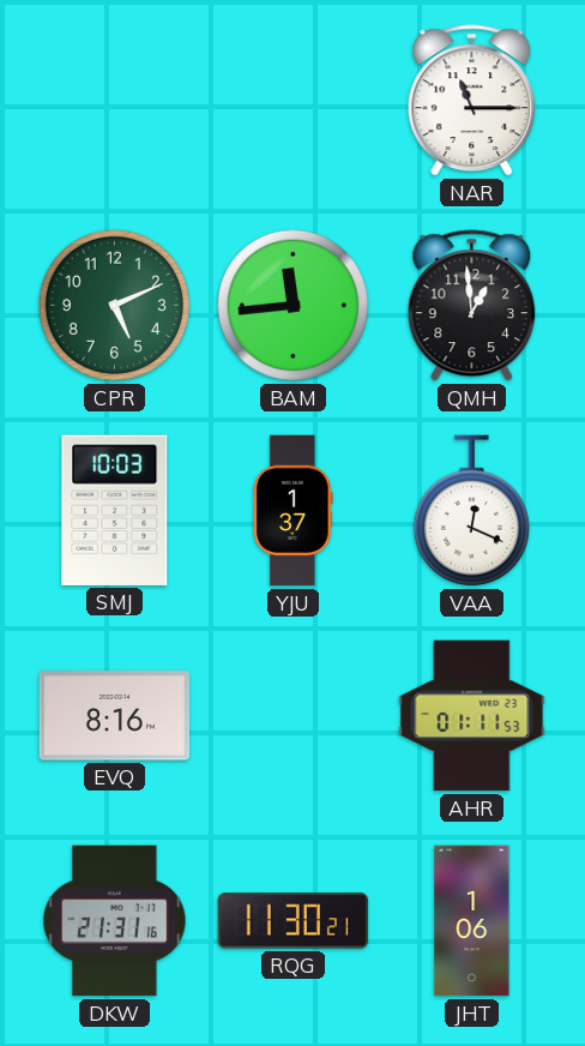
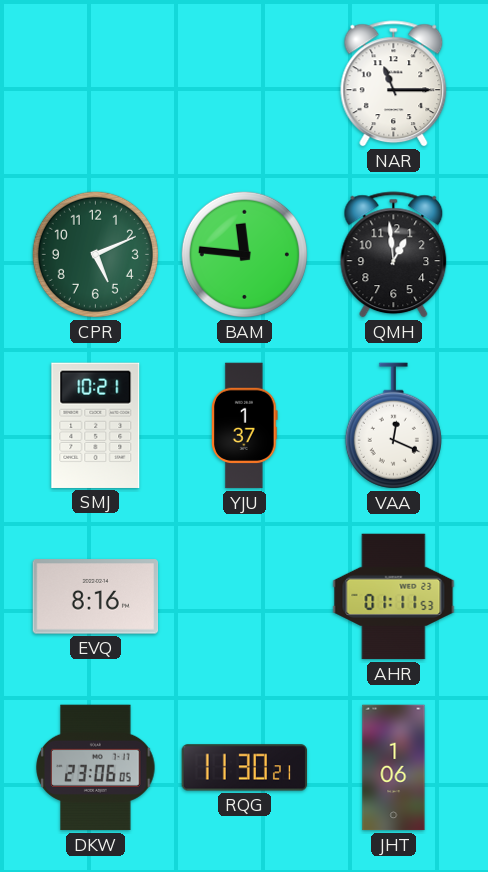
BAM: 11:44 -> 11:46
SMJ: 10:03 -> 10:21
DKW: 21:31 -> 23:06
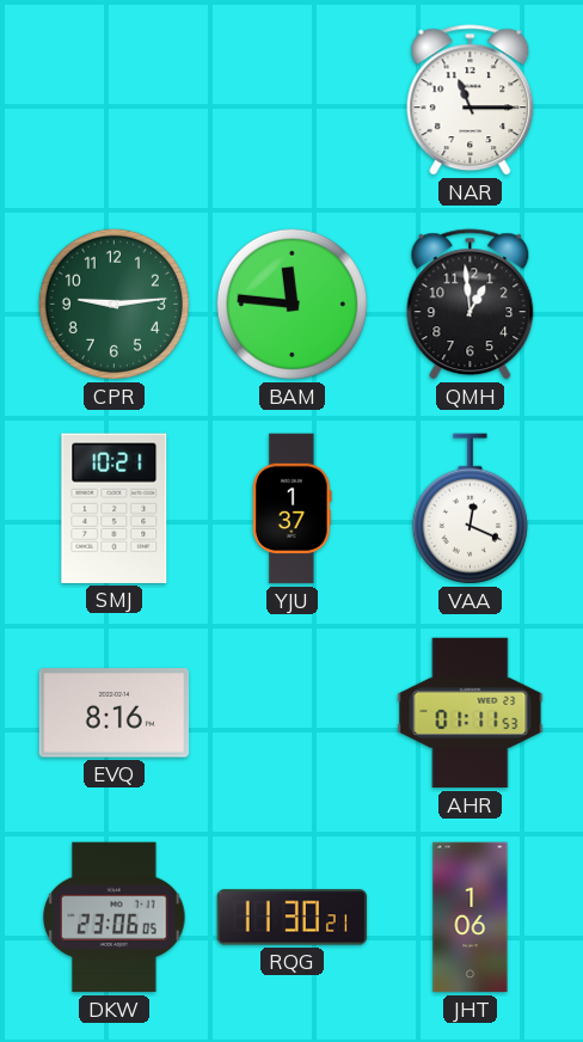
CPR: 5:11 -> 9:14
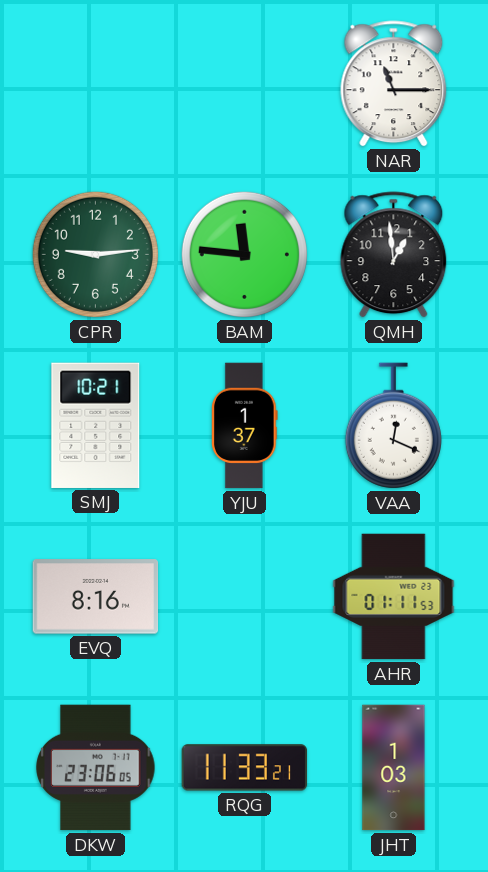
RQG: 11:30 -> 11:33
JHT: 1:06 -> 1:03
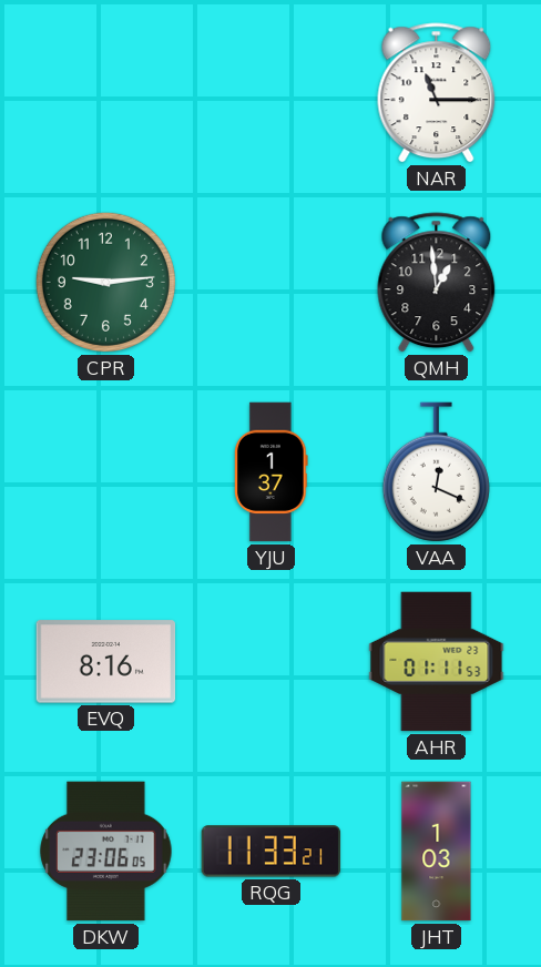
BAM: 11:46 -> none
SMJ: 10:21 -> none
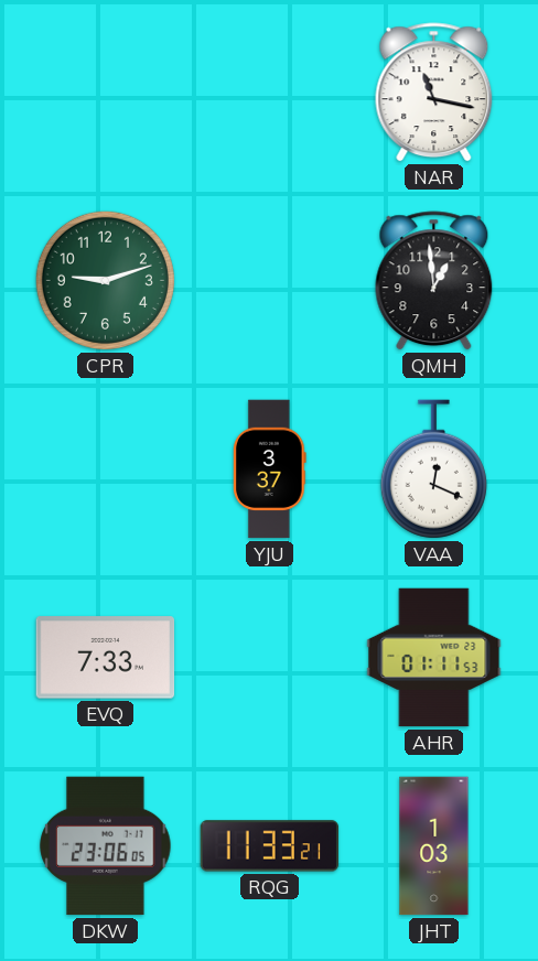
NAR: 11:15 -> 11:17
CPR: 9:14 -> 9:12
YJU: 1:37 -> 3:37
EVQ: 8:16 -> 7:33
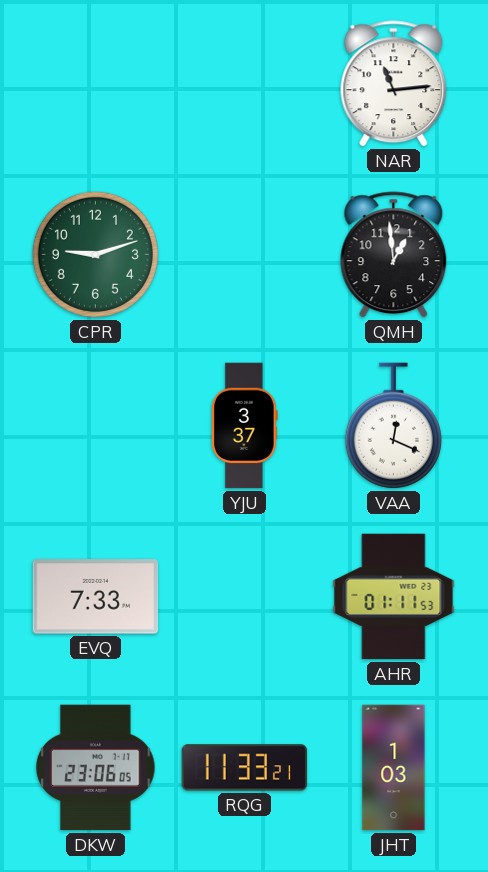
NAR: 11:17 -> 11:14
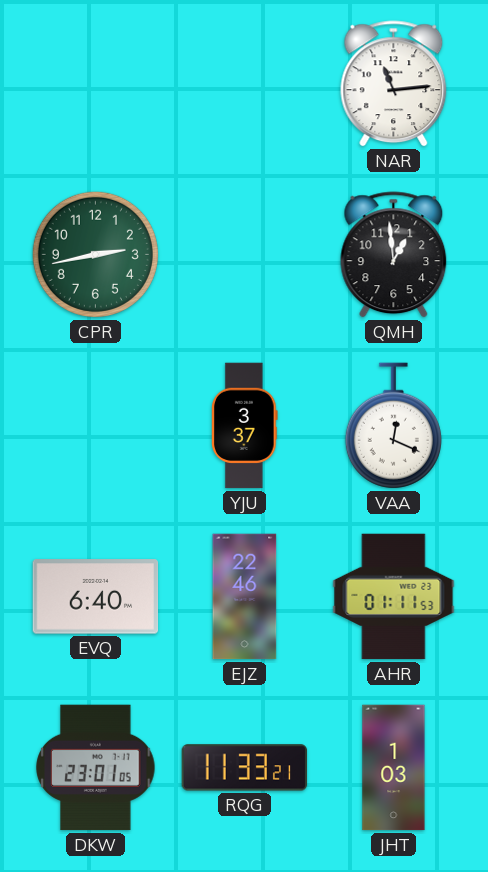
CPR: 9:12 -> 2:43
EVQ: 7:33 -> 6:40
EJZ: none -> 22:46
DKW: 23:06 -> 23:01
